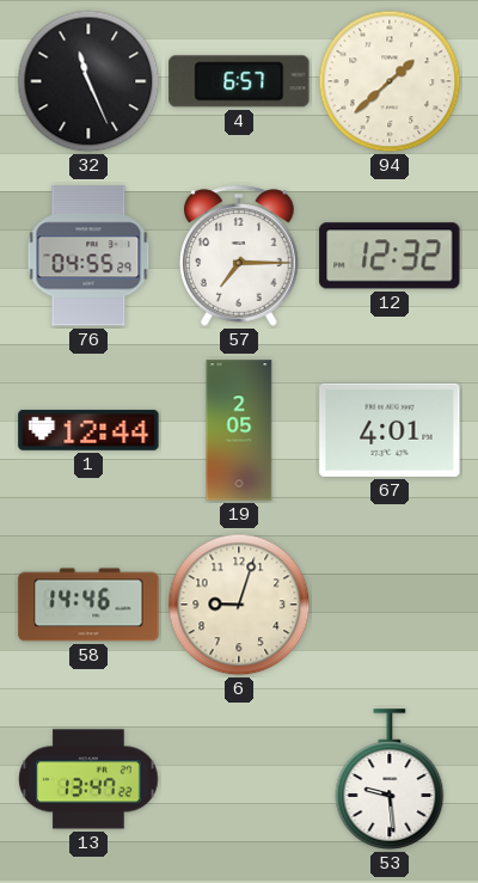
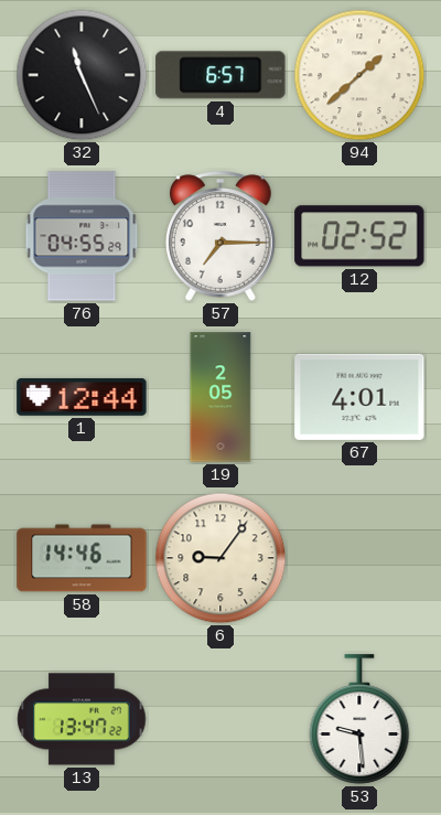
12: 12:32 -> 02:52
6: 9:03 -> 9:06
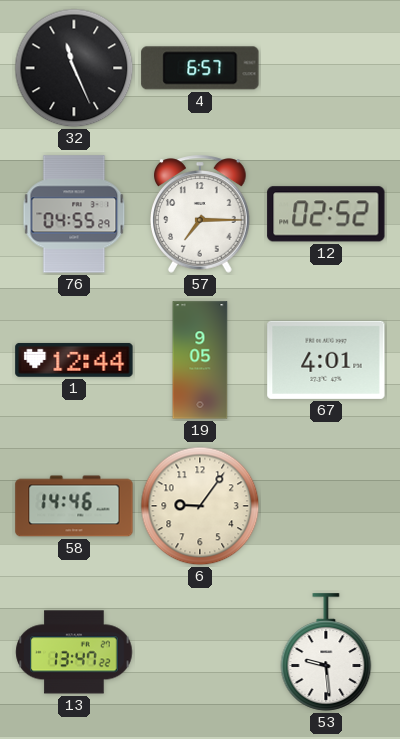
94: 1:38 -> none
19: 2:05 -> 9:05
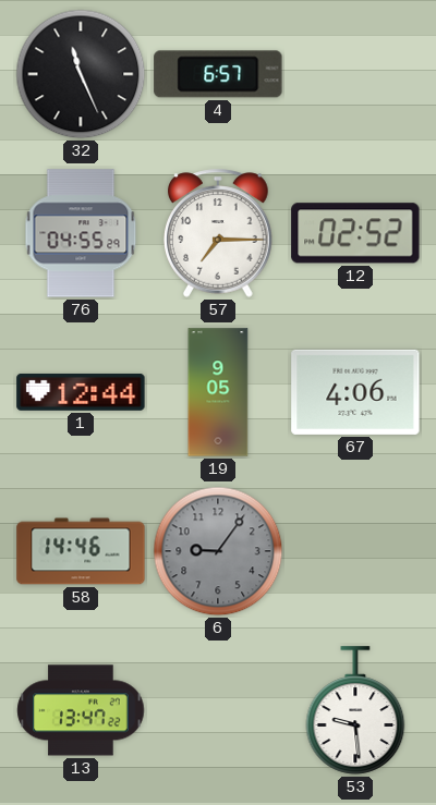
67: 4:01 -> 4:06
6 dial: cream -> grey
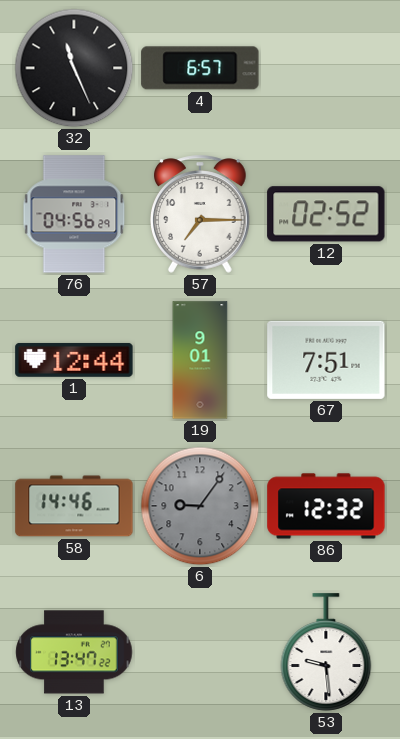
76: 04:55 -> 04:56
19: 9:05 -> 9:01
67: 4:06 -> 7:51
86: none -> 12:32
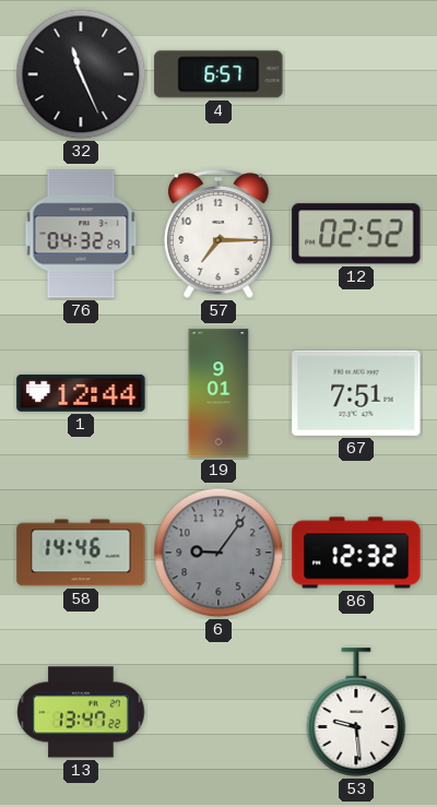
76: 04:56 -> 04:32
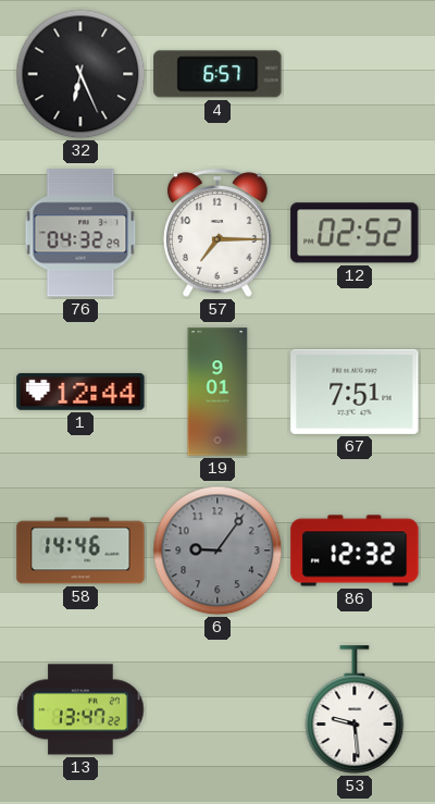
32: 11:26 -> 6:26
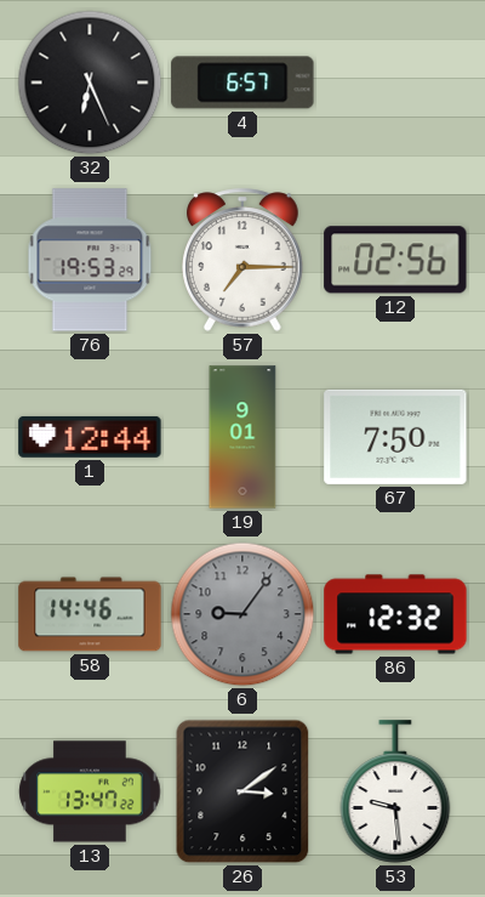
76: 04:32 -> 19:53
12: 02:52 -> 02:56
67: 7:51 -> 7:50
26: none -> 3:09
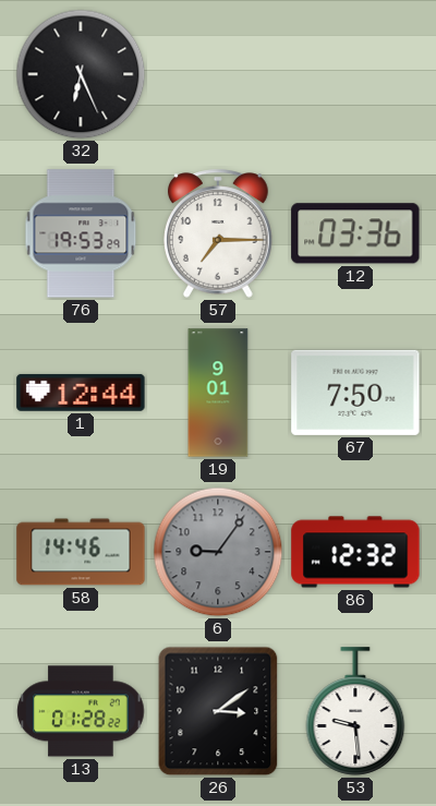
4: 6:57 -> none
12: 02:56 -> 03:36
13: 13:47 -> 01:28
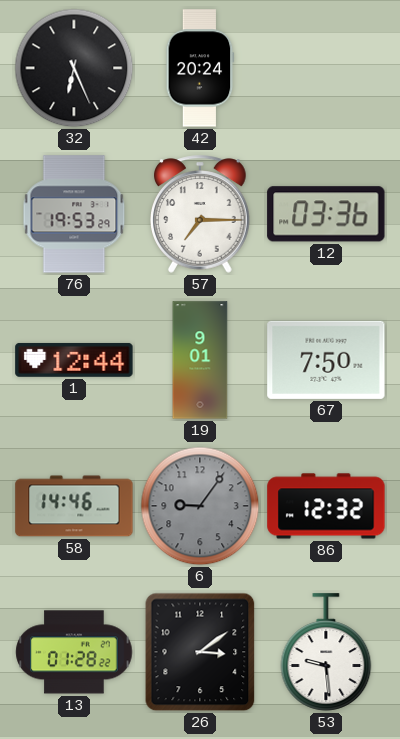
42: none -> 20:24
